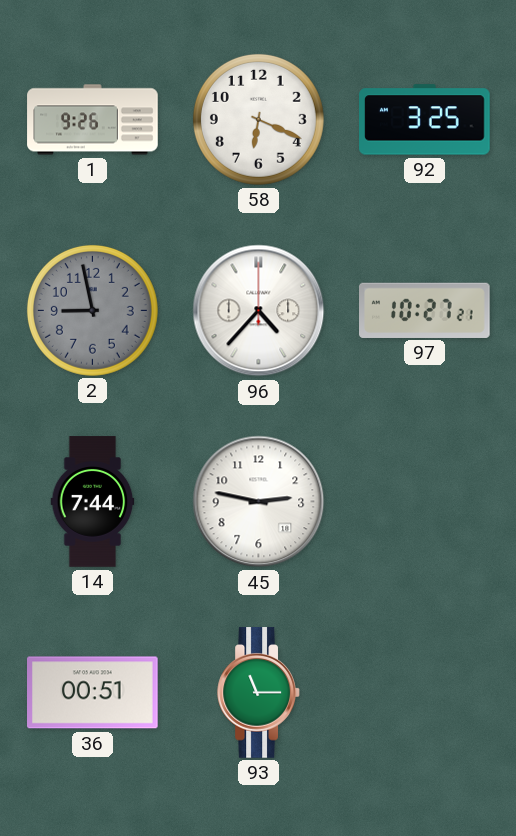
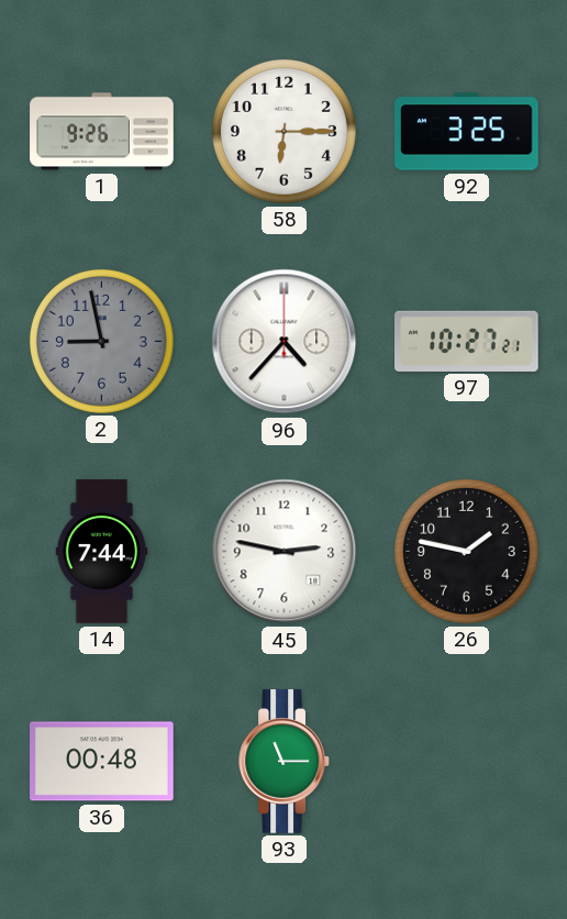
58: 6:19 -> 6:15
26: none -> 1:47
36: 00:51 -> 00:48
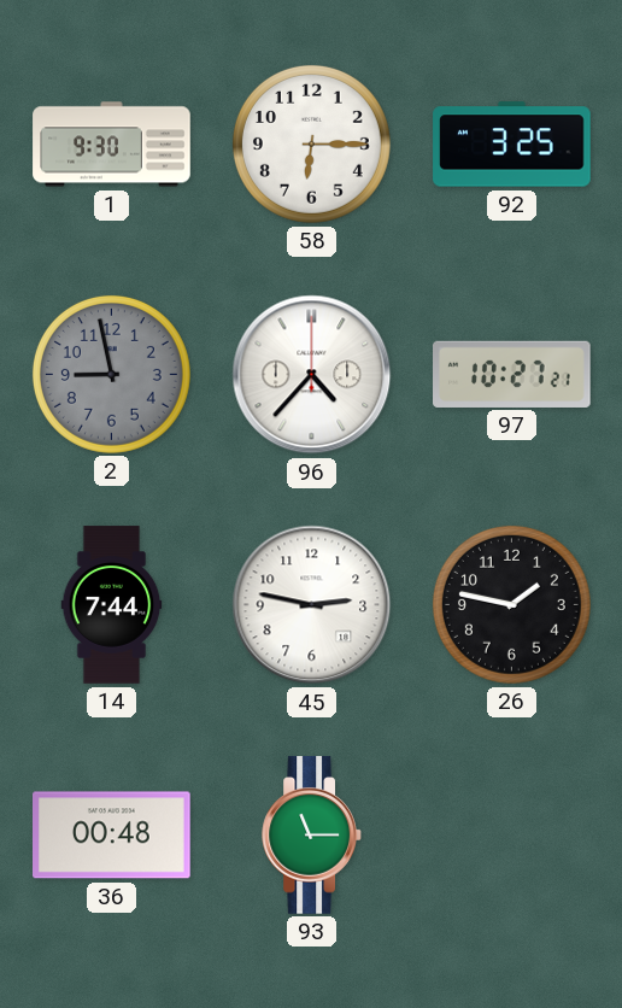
1: 9:26 -> 9:30
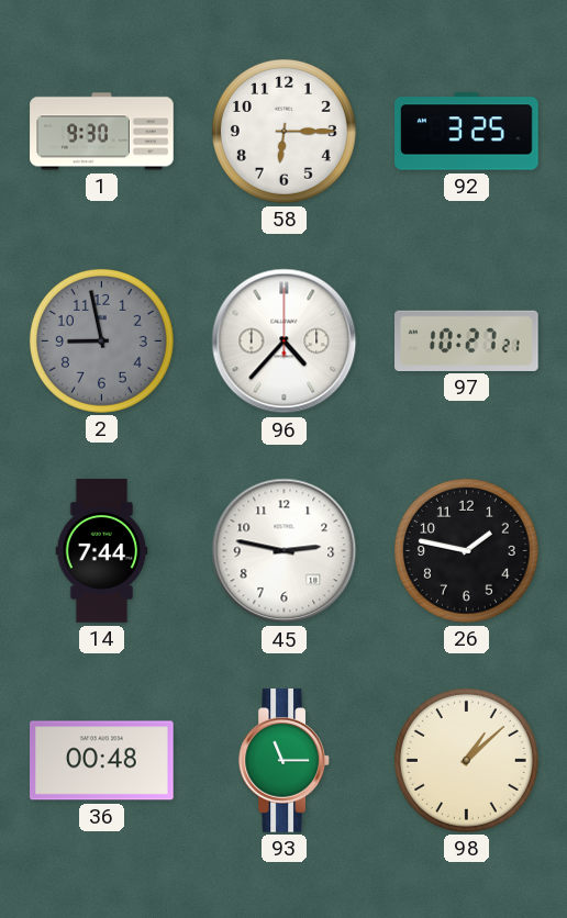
98: none -> 1:08
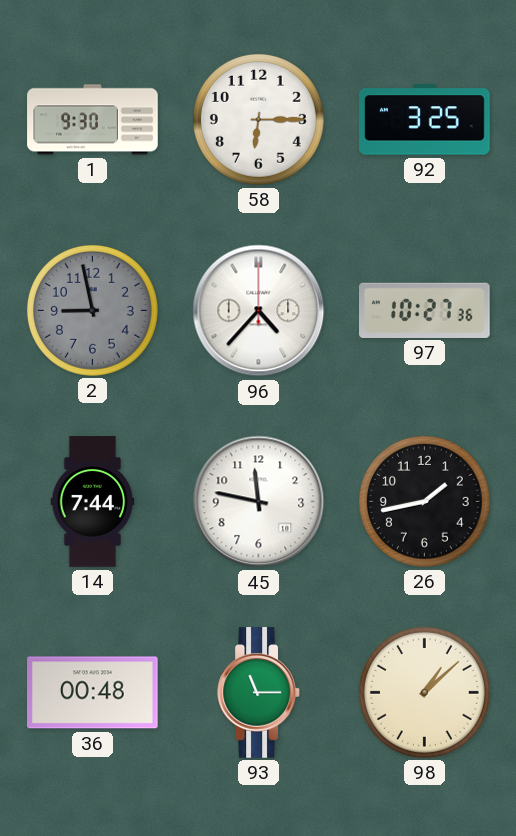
97: 10:27:21 -> 10:27:36
45: 2:47 -> 11:47
26: 1:47 -> 1:43
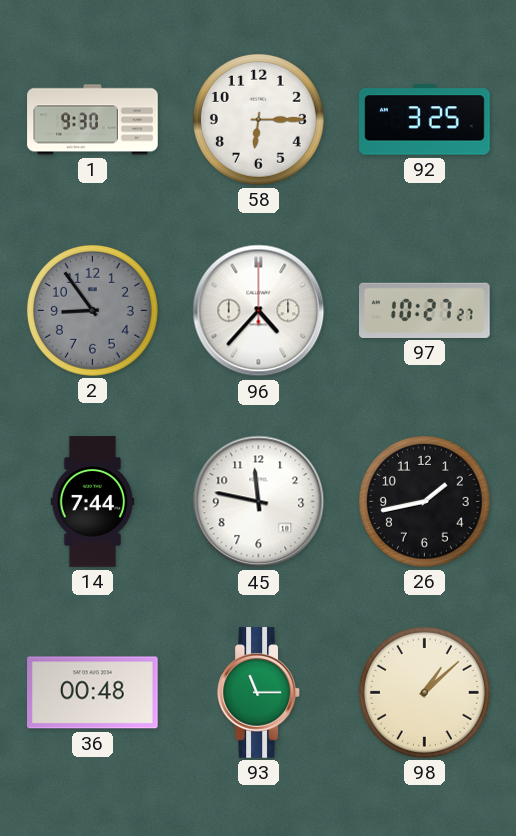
2: 8:58 -> 8:54
97: 10:27:36 -> 10:27:27
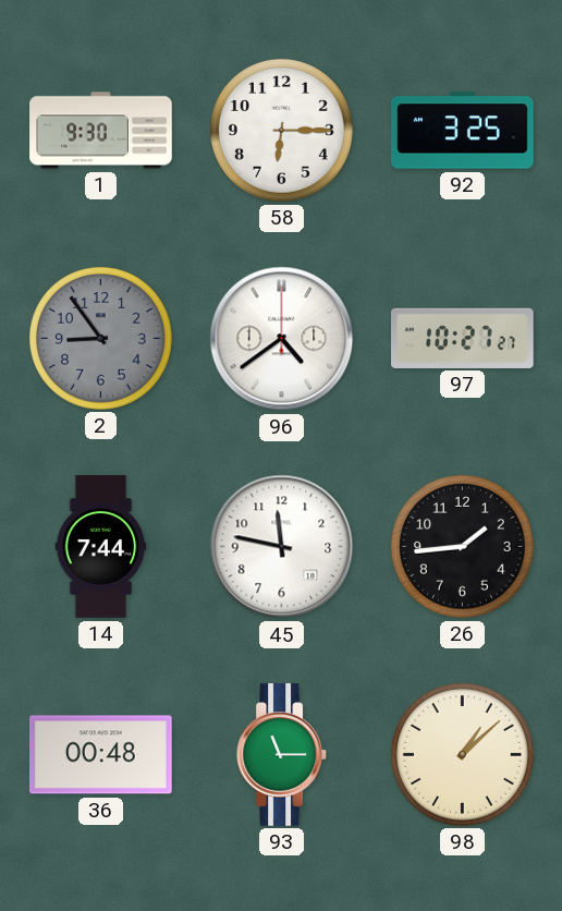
96: 4:37 -> 4:39
26: 1:43 -> 1:44
